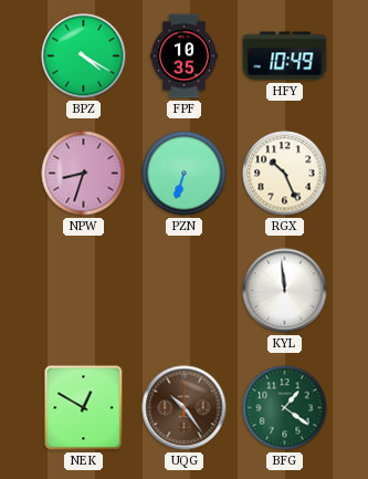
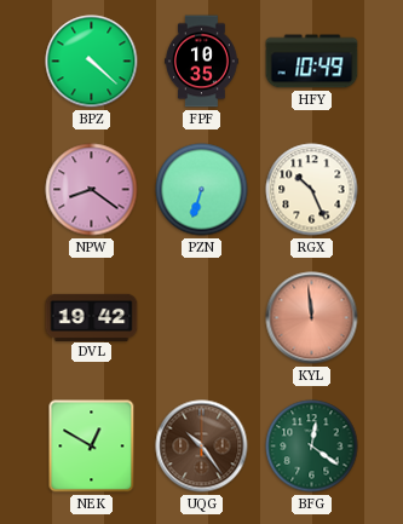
BPZ: 4:20 -> 4:22
NPW: 8:33 -> 8:21
DVL: none -> 19:42
KYL dial: white -> salmon
BFG: 1:21 -> 12:21
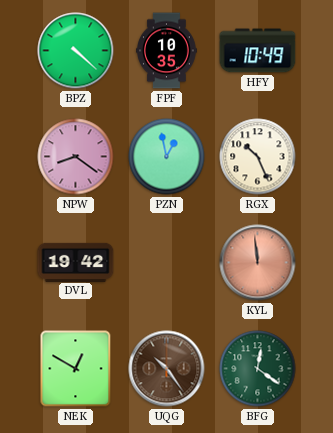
PZN: 6:33 -> 12:58
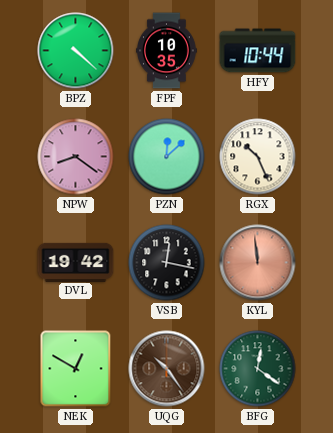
HFY: 10:49 -> 10:44
PZN: 12:58 -> 12:08
VSB: none -> 12:17
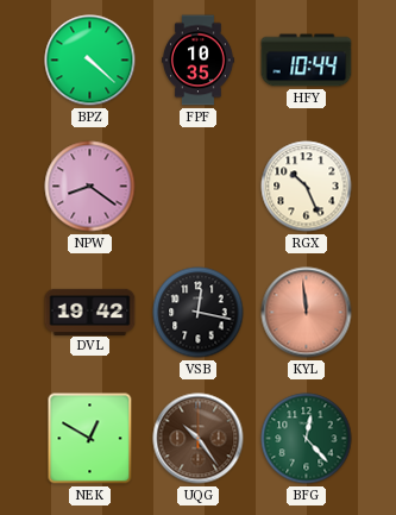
PZN: 12:08 -> none
BFG: 12:21 -> 12:23
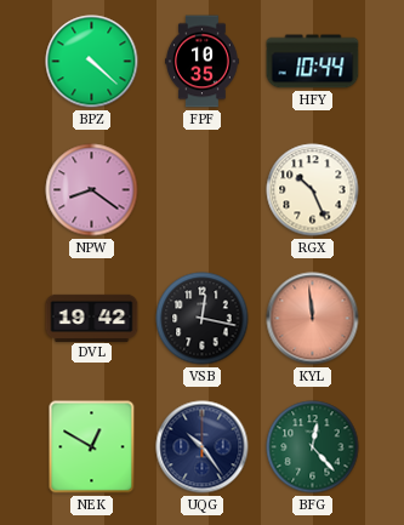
UQG dial: brown -> navy
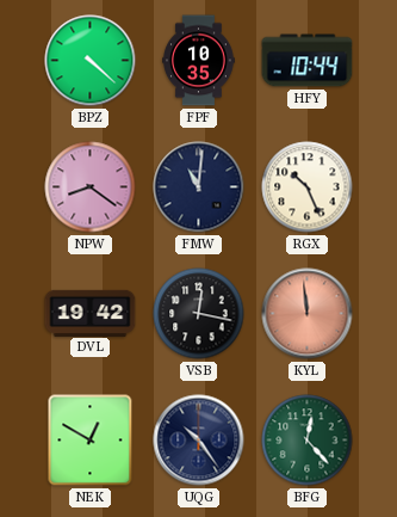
FMW: none -> 11:01
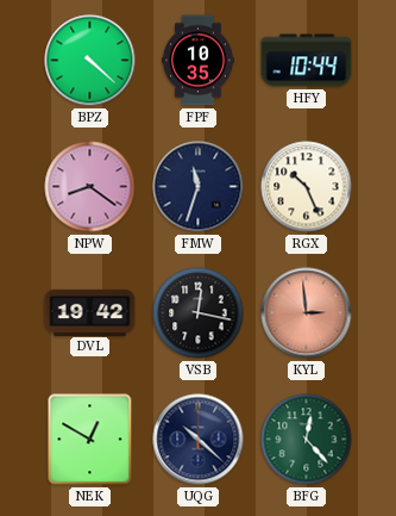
FMW: 11:01 -> 11:33
KYL: 11:59 -> 2:59
UQG: 10:24 -> 10:22
